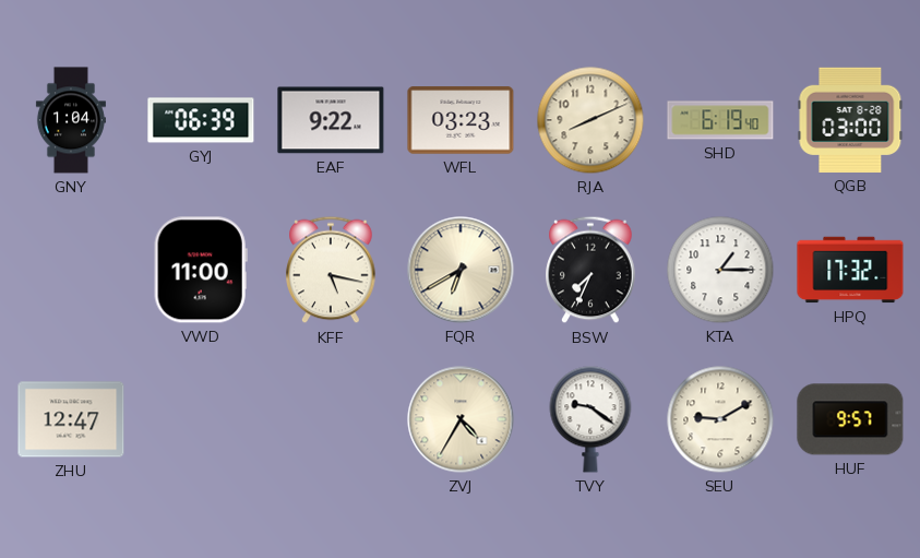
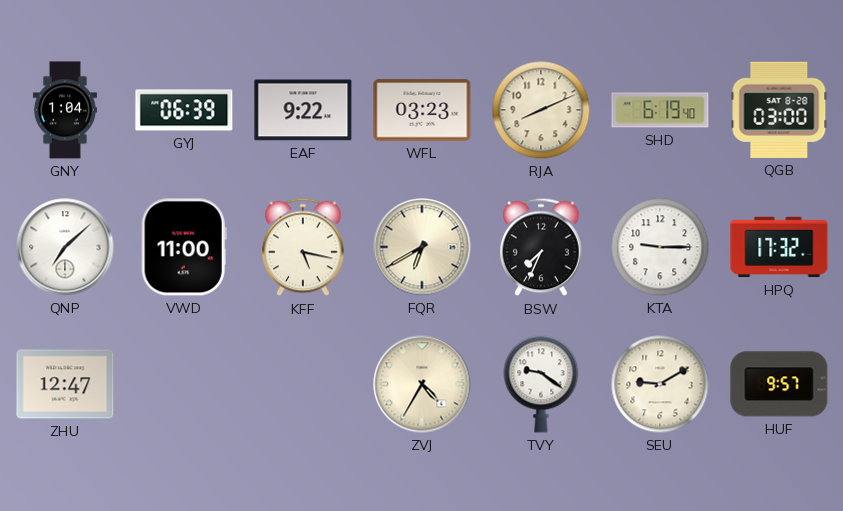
QNP: none -> 7:08
KTA: 1:15 -> 9:15
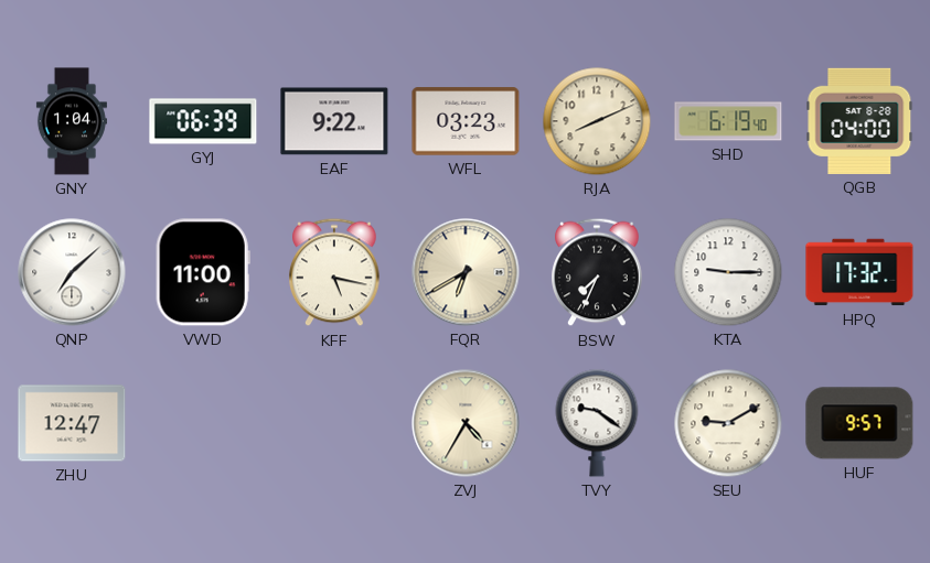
QGB: 03:00 -> 04:00
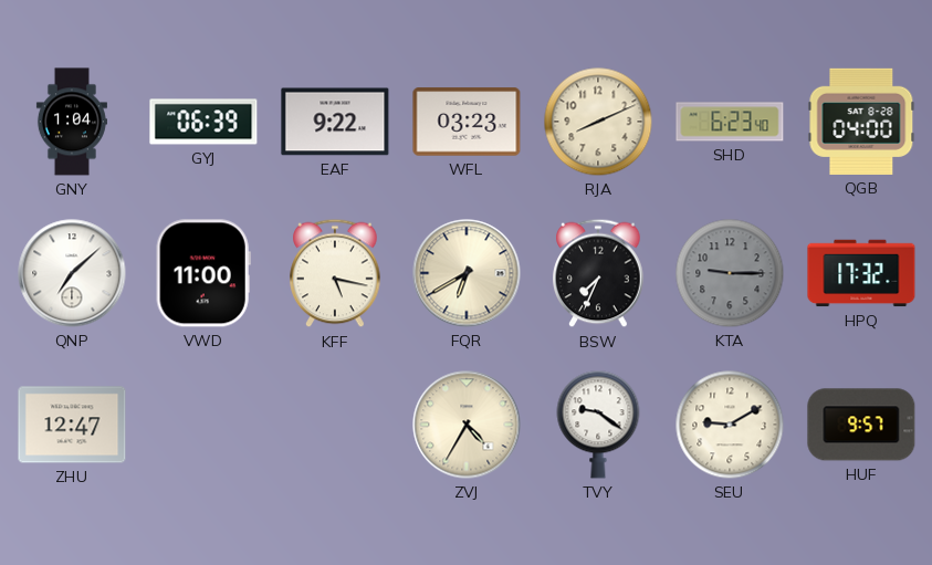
SHD: 6:19 -> 6:23
KTA dial: white -> grey
